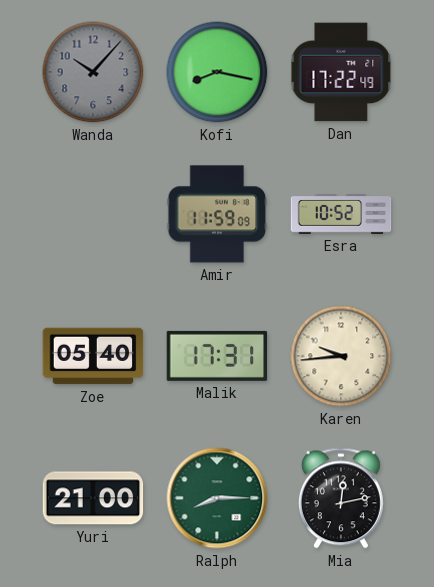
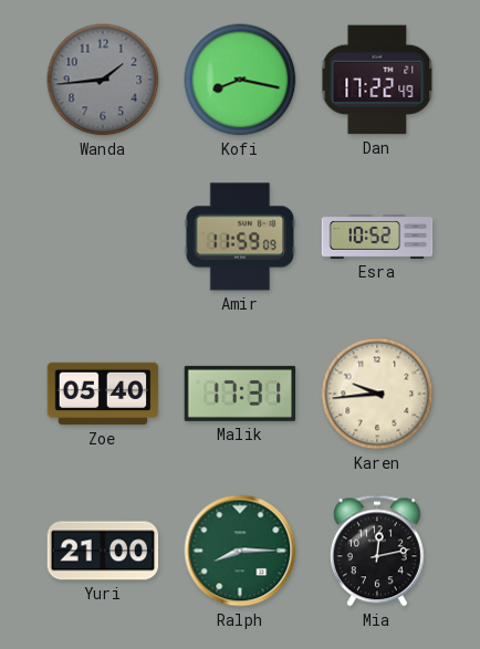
Wanda: 10:07 -> 1:44
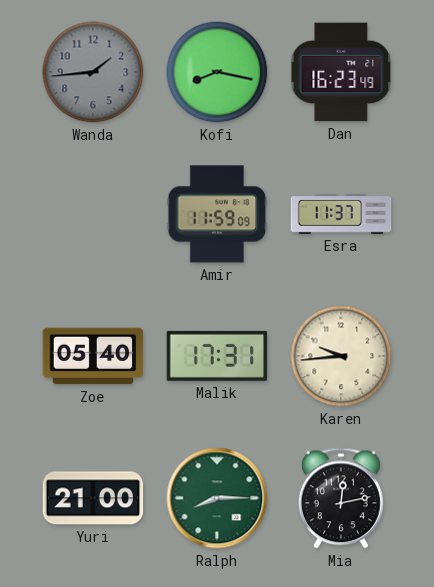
Dan: 17:22 -> 16:23
Esra: 10:52 -> 11:37
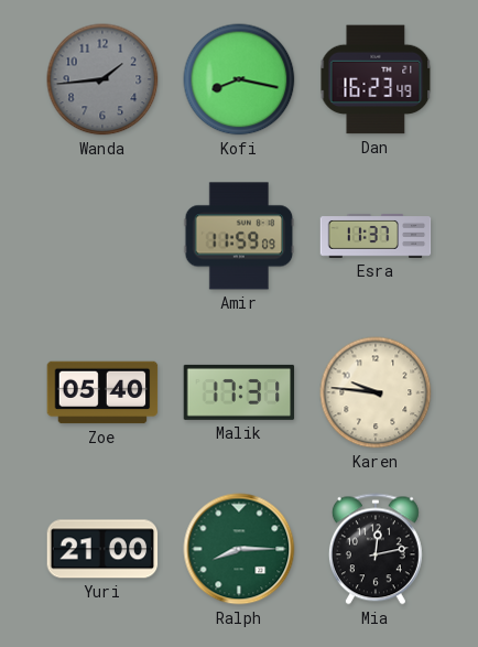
Karen: 9:44 -> 9:46
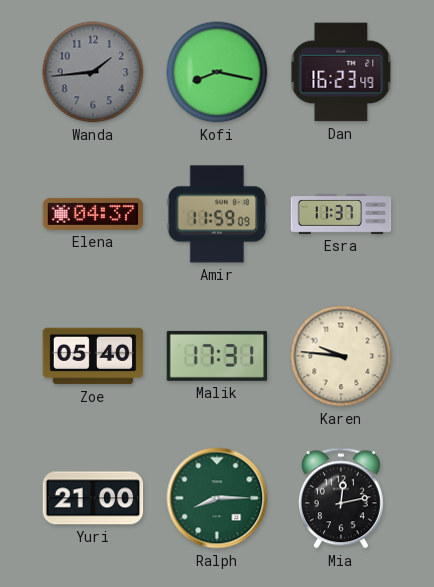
Elena: none -> 04:37
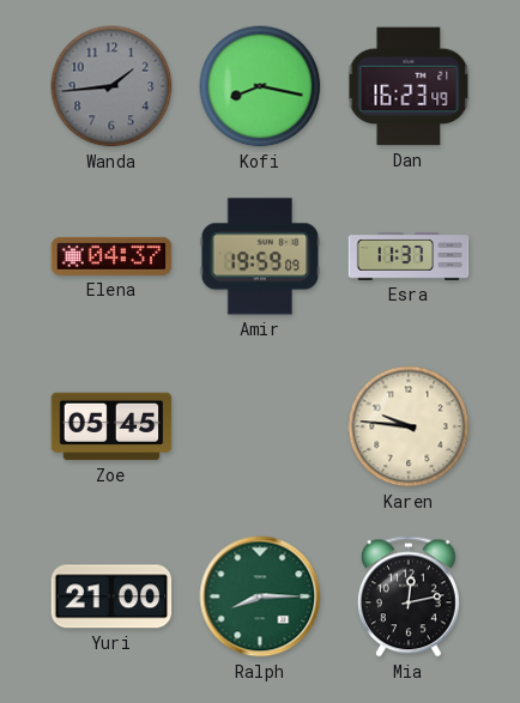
Amir: 11:59 -> 19:59
Zoe: 05:40 -> 05:45
Malik: 17:31 -> none
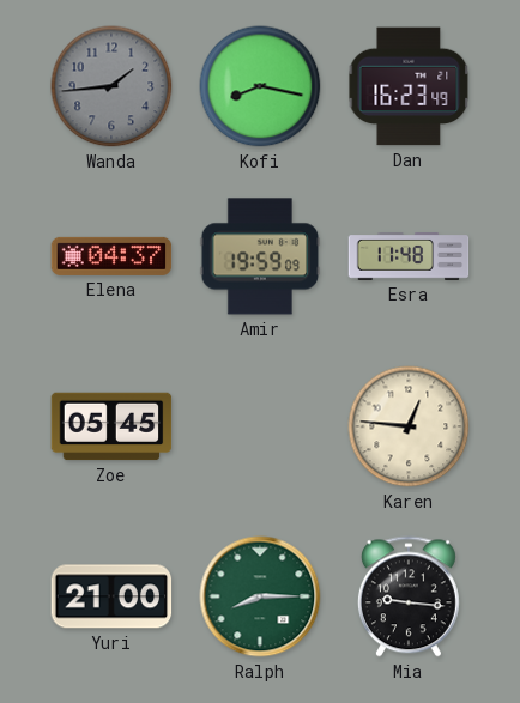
Esra: 11:37 -> 11:48
Karen: 9:46 -> 12:46
Mia: 12:13 -> 9:16
